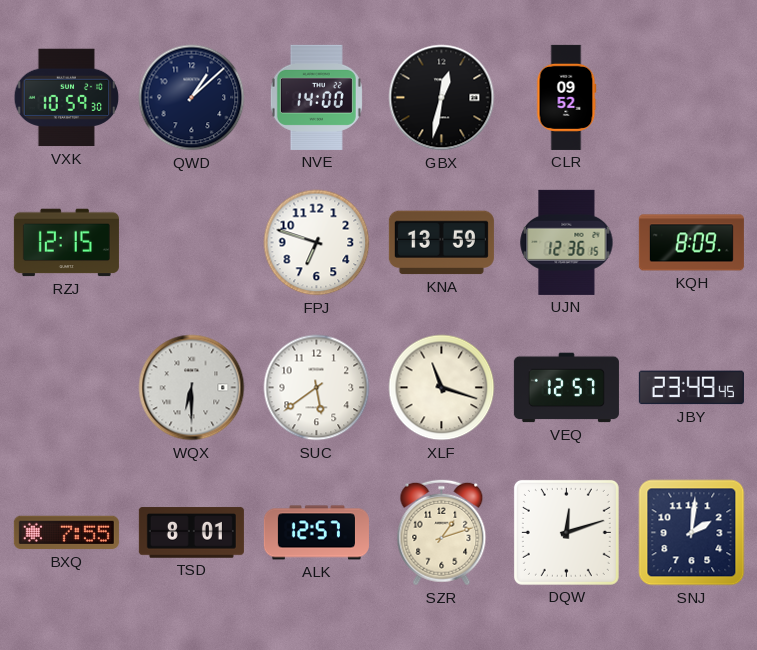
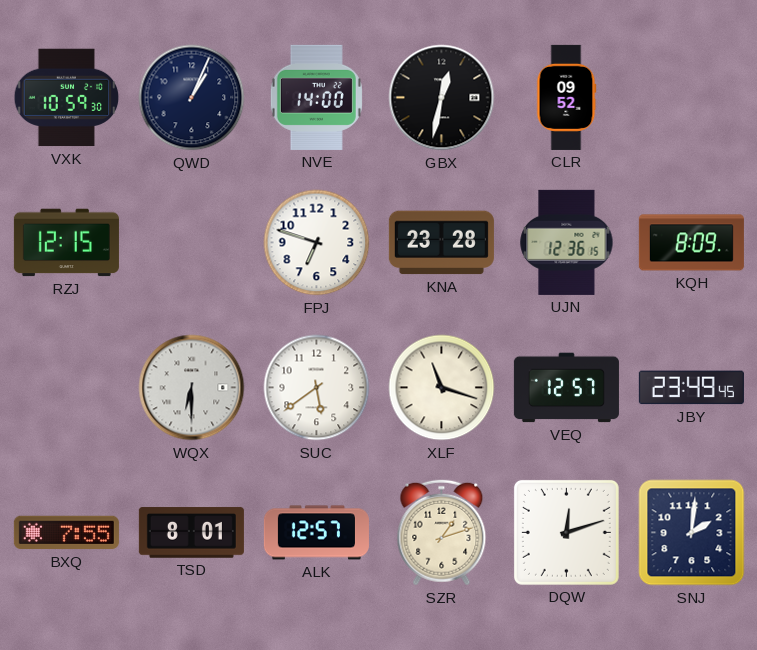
QWD: 1:08 -> 1:04
KNA: 13:59 -> 23:28
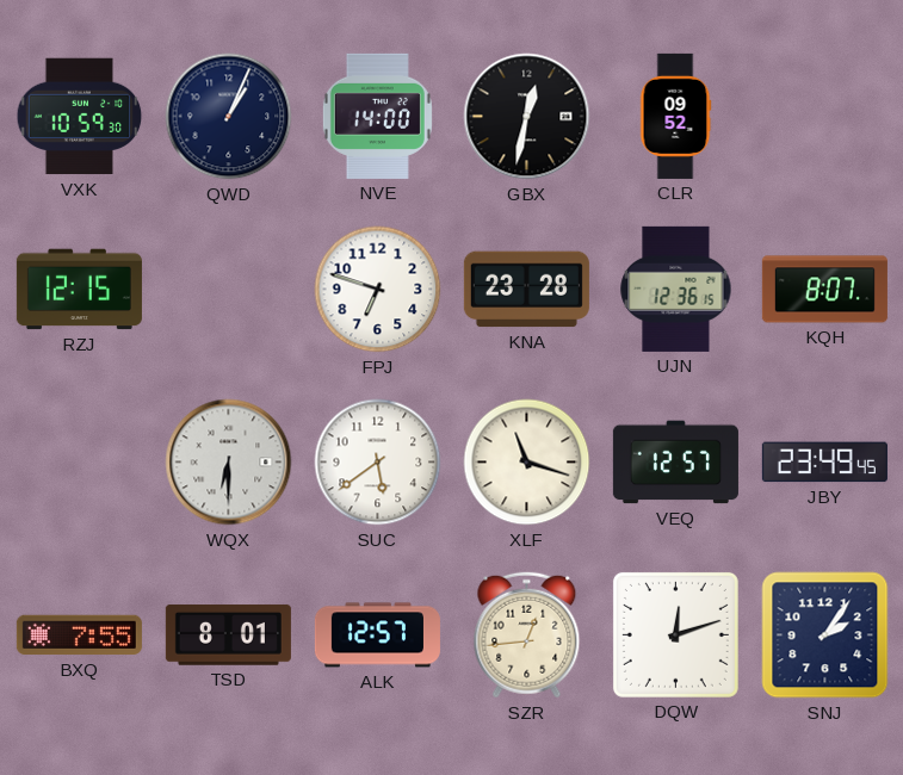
KQH: 8:09 -> 8:07
SZR: 1:12 -> 12:44
SNJ: 2:01 -> 2:06
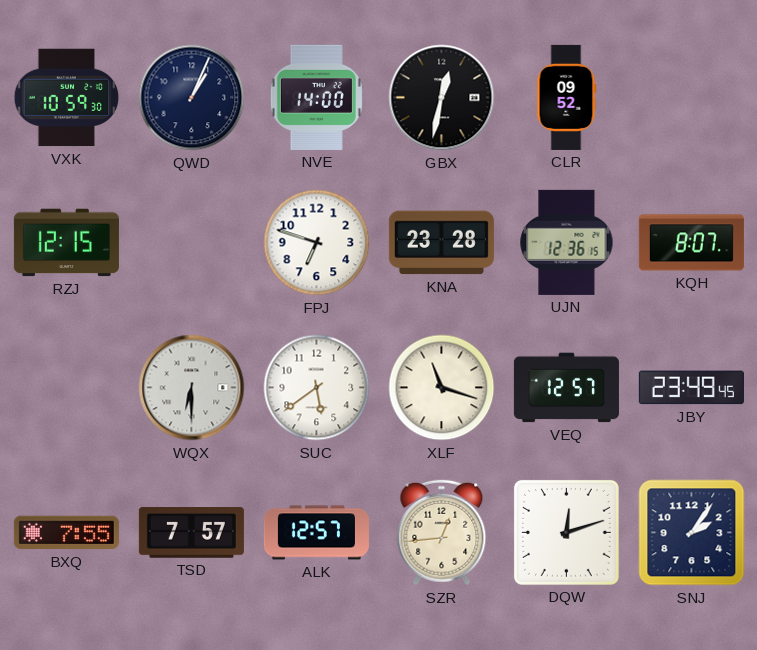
TSD: 8:01 -> 7:57
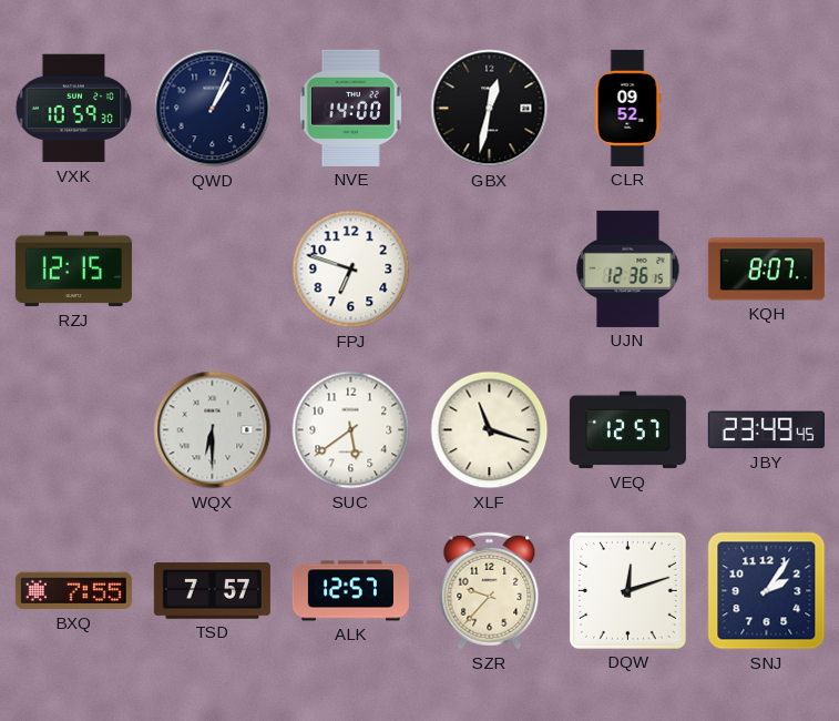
KNA: 23:28 -> none
SZR: 12:44 -> 9:37
